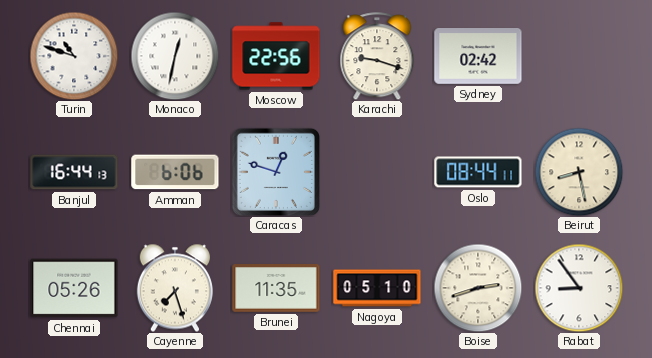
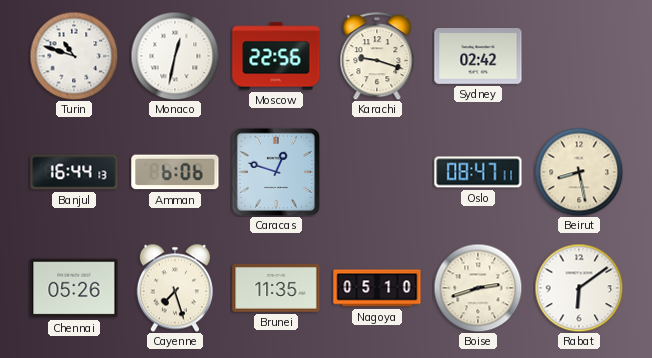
Oslo: 08:44 -> 08:47
Rabat: 8:54 -> 6:09
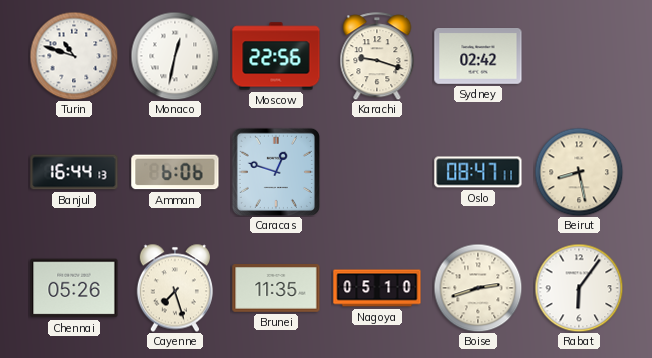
Rabat: 6:09 -> 6:06
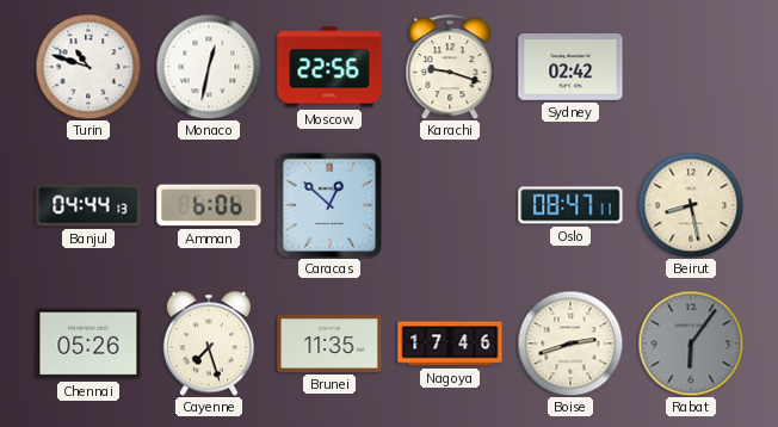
Banjul: 16:44 -> 04:44
Caracas: 12:48 -> 12:52
Nagoya: 05:10 -> 17:46
Rabat dial: white -> grey
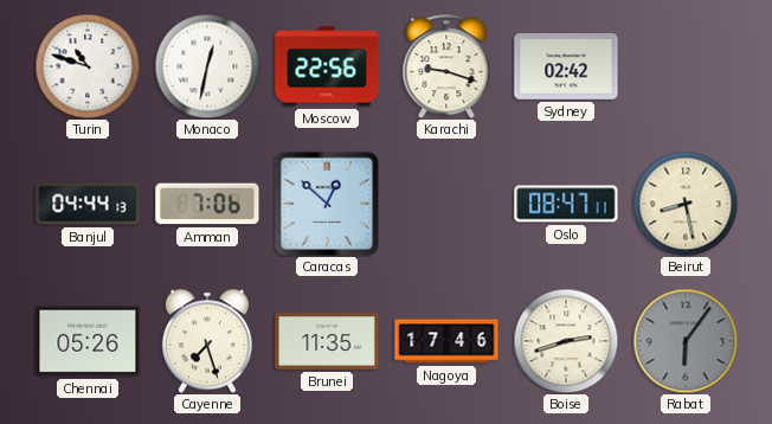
Amman: 6:06 -> 7:06
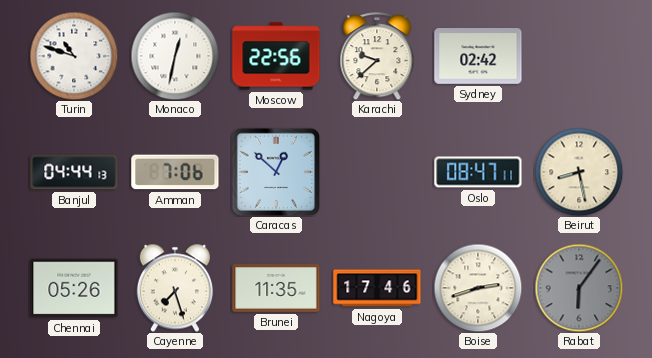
Karachi: 9:18 -> 9:38
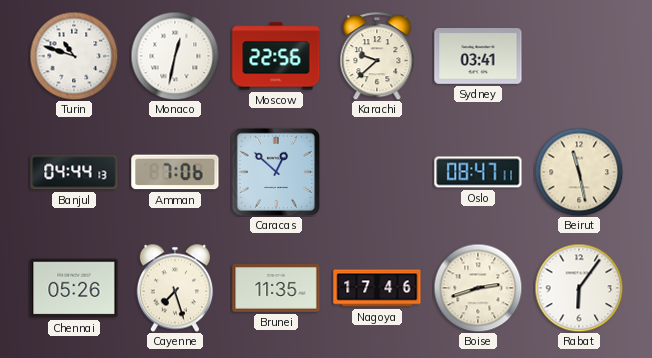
Sydney: 02:42 -> 03:41
Beirut: 8:28 -> 11:28
Rabat dial: grey -> white
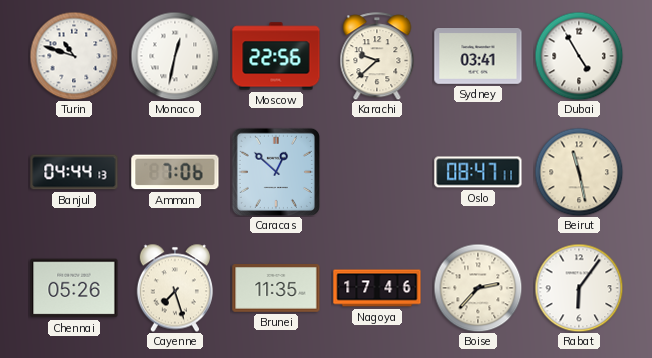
Dubai: none -> 4:55
Boise: 2:42 -> 2:37
